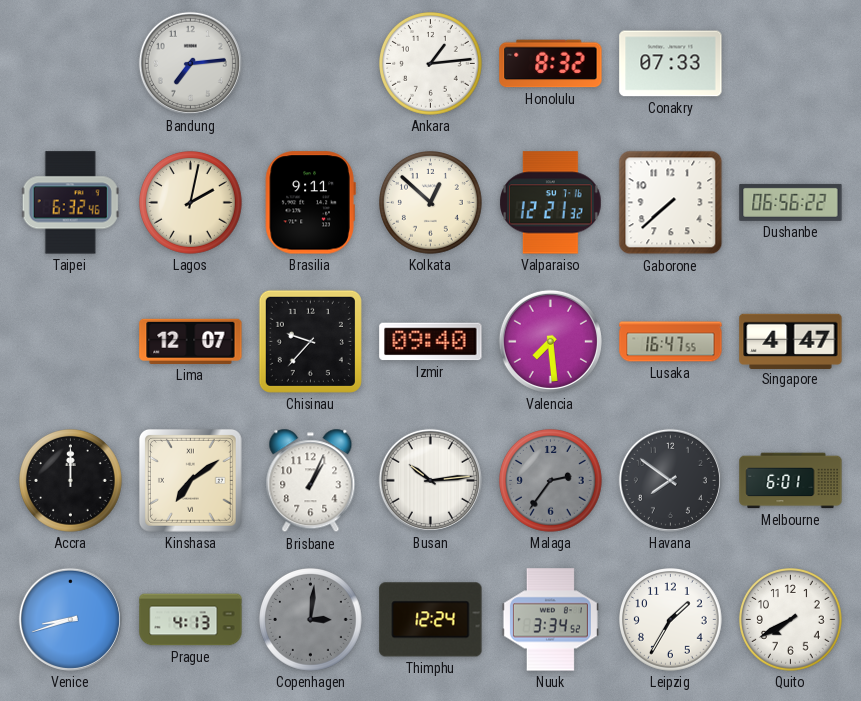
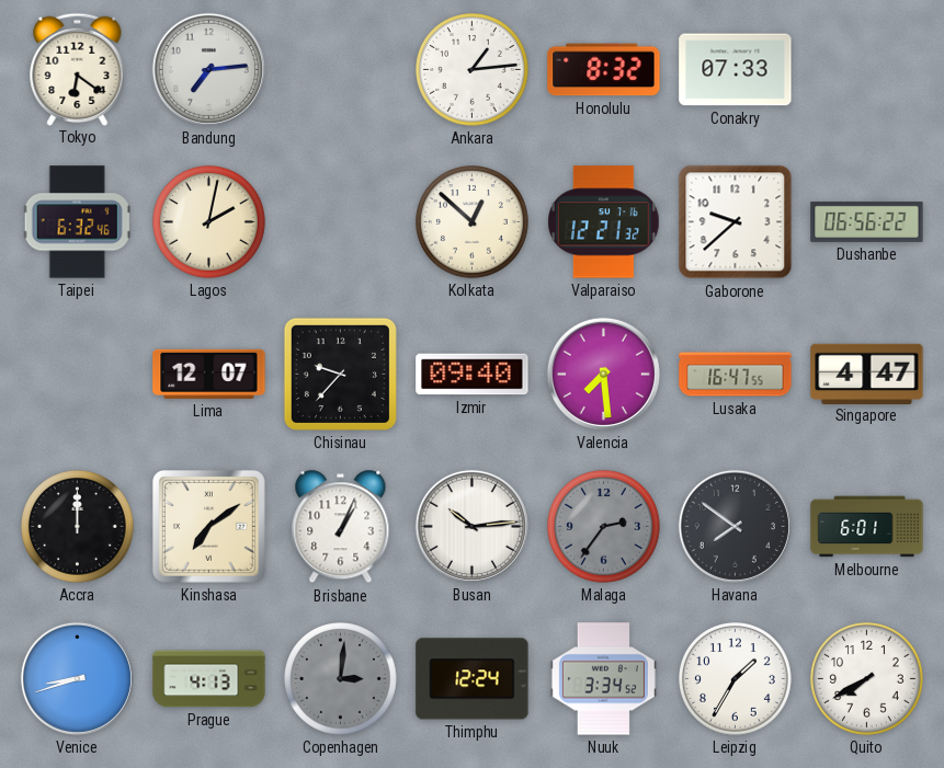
Tokyo: none -> 6:21
Brasilia: 9:11 -> none
Gaborone: 7:38 -> 9:38
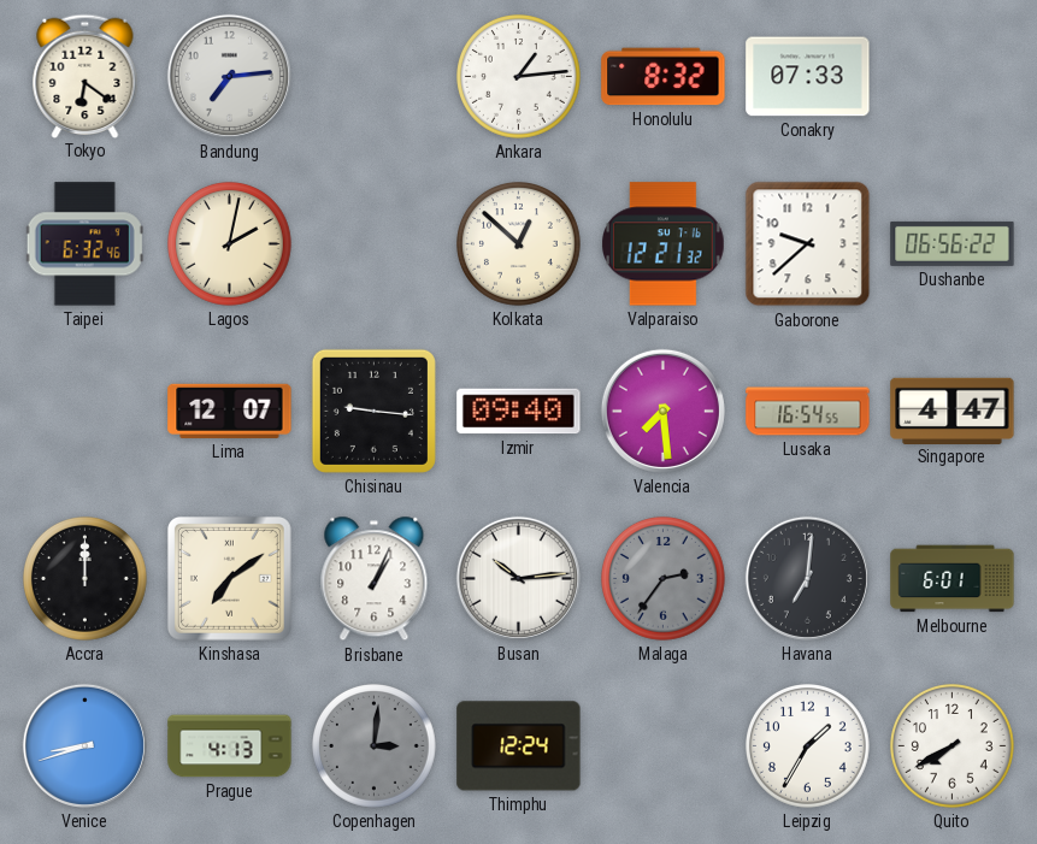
Chisinau: 9:37 -> 9:16
Lusaka: 16:47 -> 16:54
Havana: 7:51 -> 7:01
Nuuk: 3:34 -> none
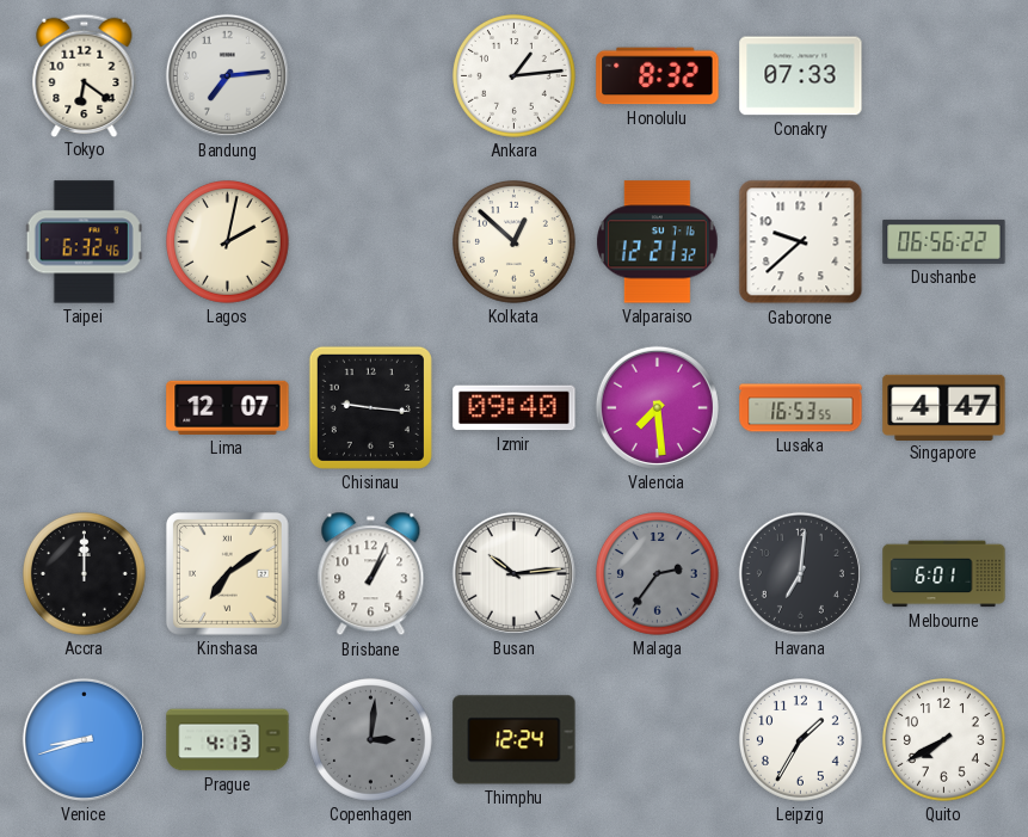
Lusaka: 16:54 -> 16:53
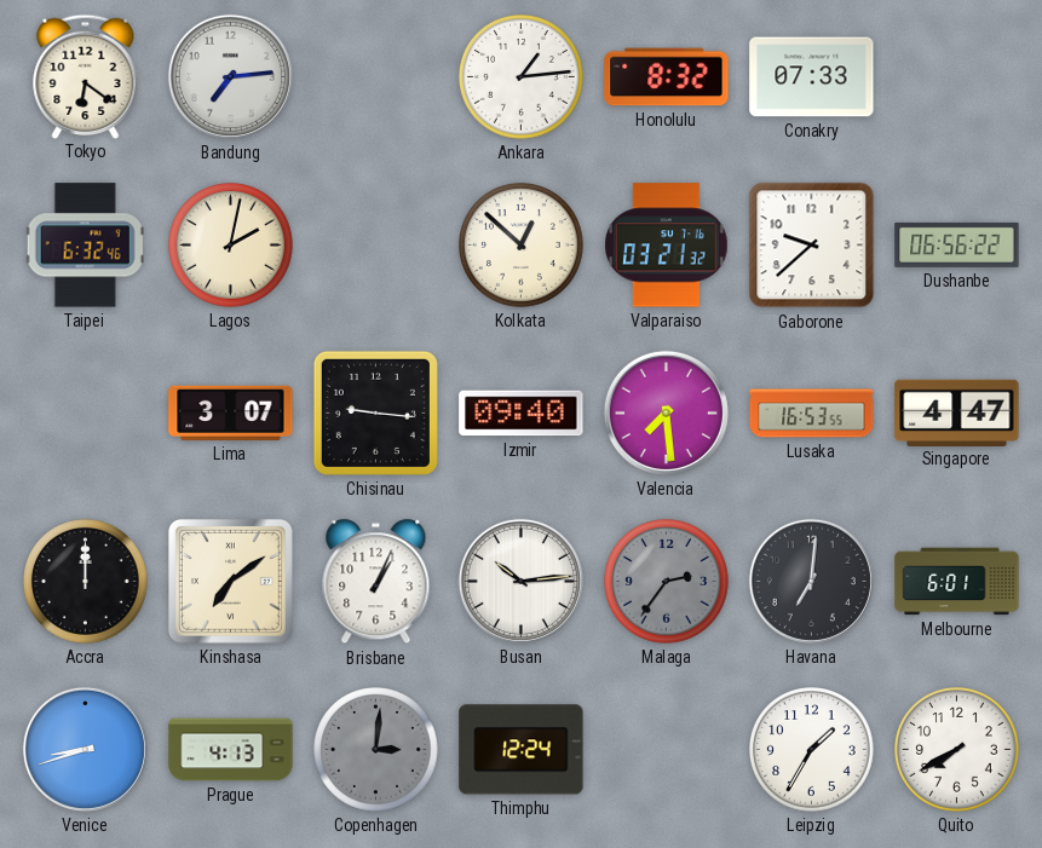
Valparaiso: 12:21 -> 03:21
Lima: 12:07 -> 3:07
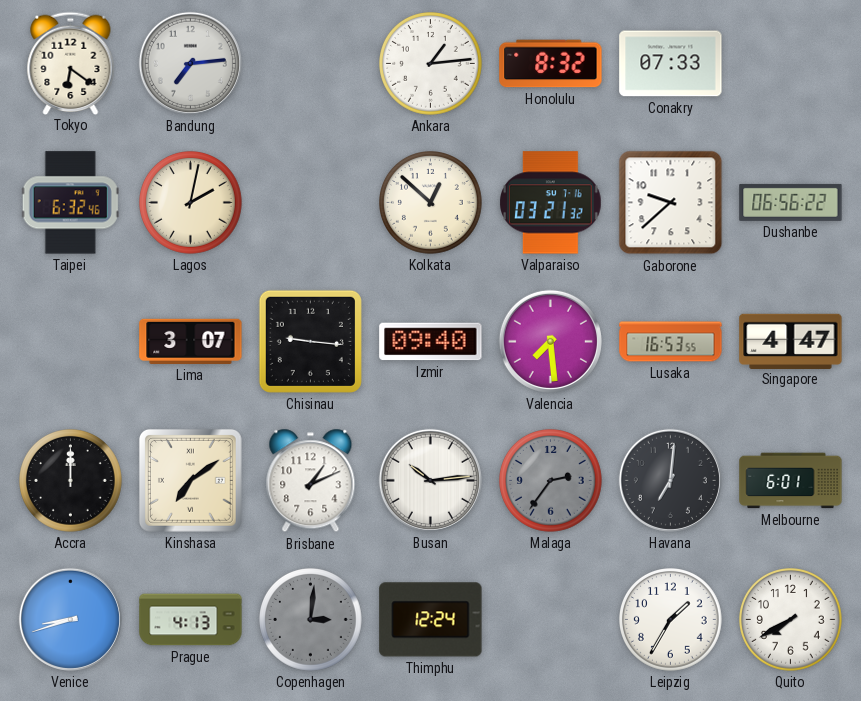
Brisbane: 1:04 -> 1:11
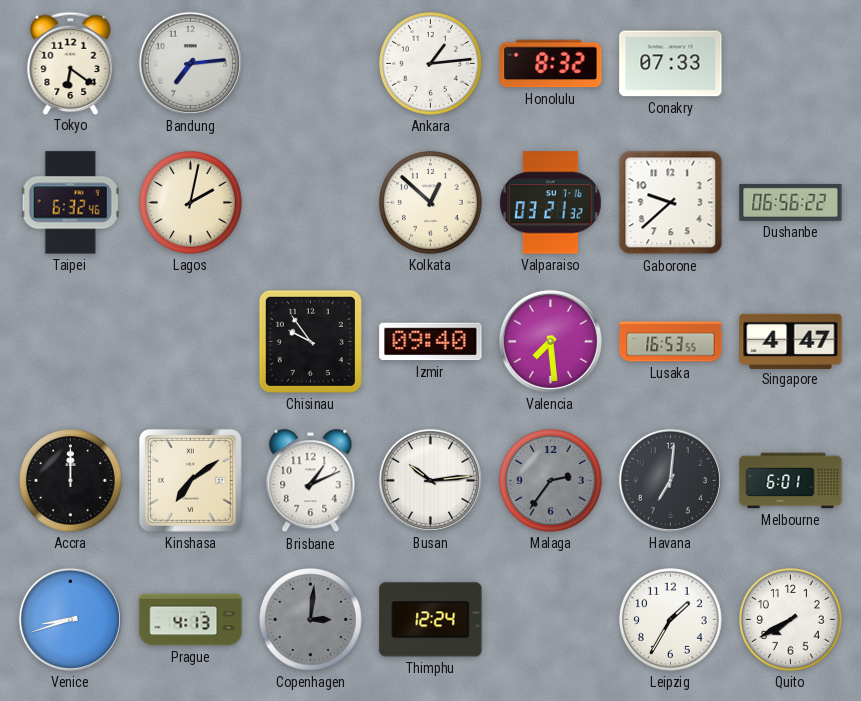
Lima: 3:07 -> none
Chisinau: 9:16 -> 9:54
